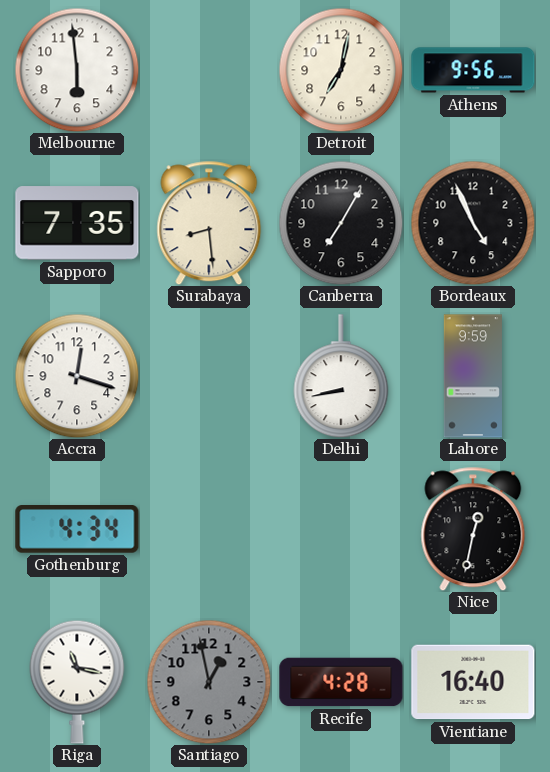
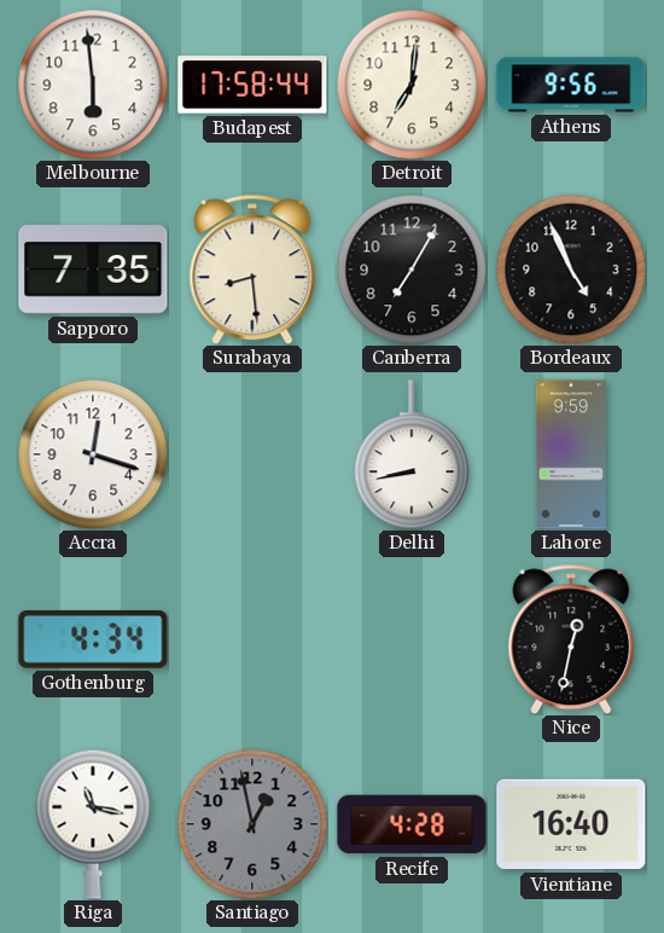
Budapest: none -> 17:58
Detroit: 7:02 -> 7:01
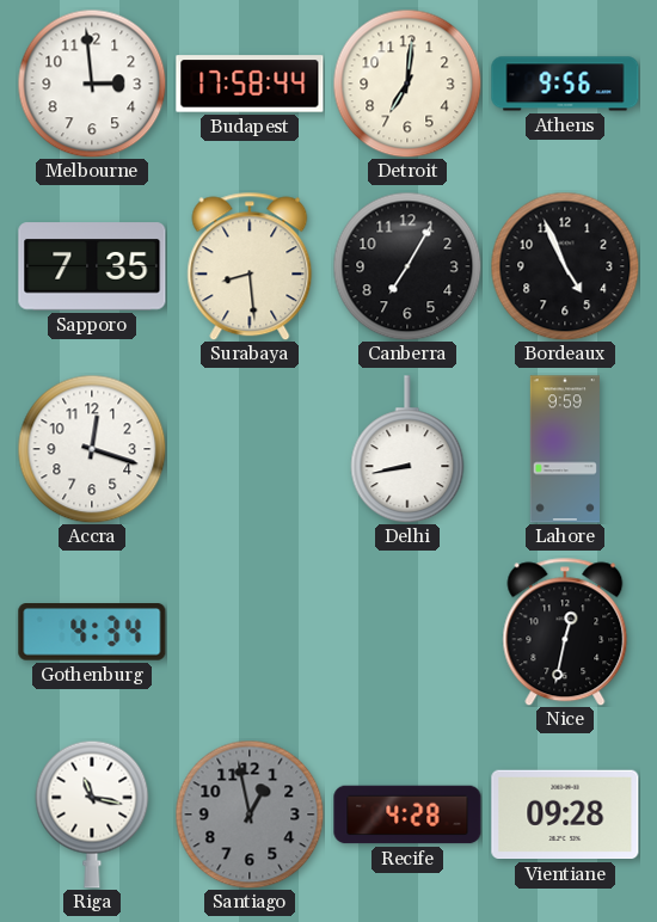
Melbourne: 5:59 -> 2:59
Vientiane: 16:40 -> 09:28
